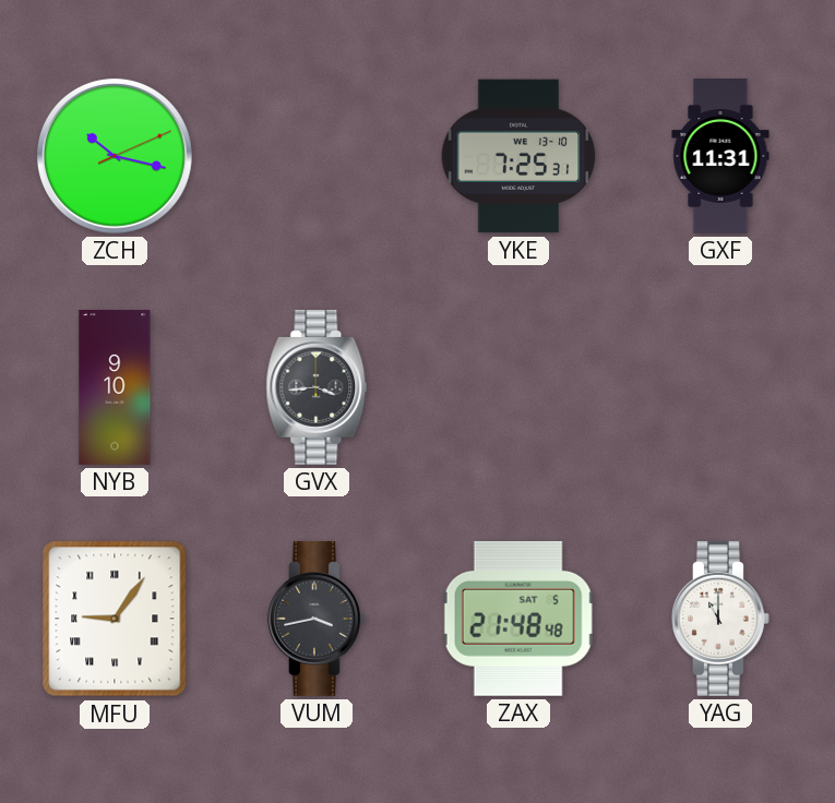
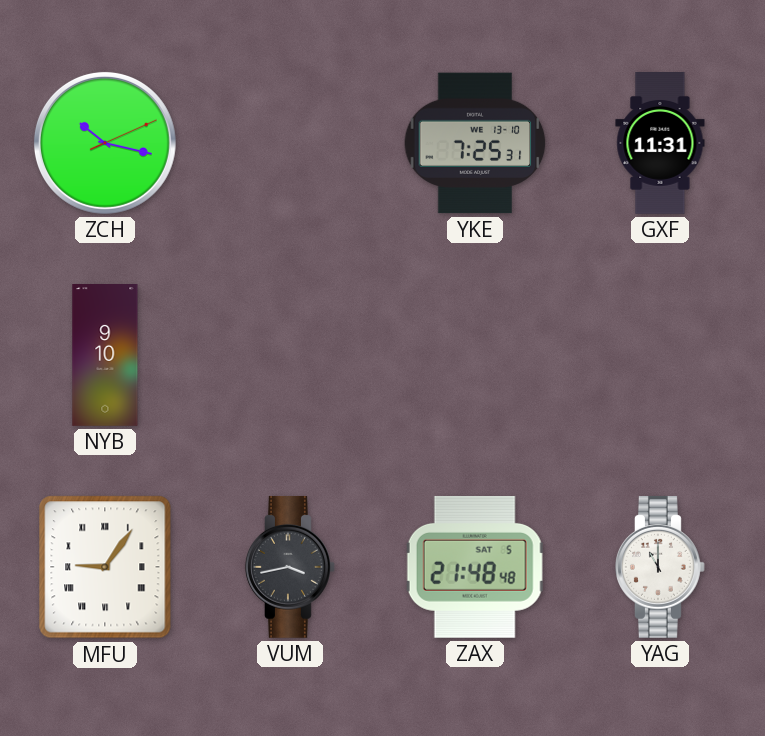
GVX: 3:44 -> none
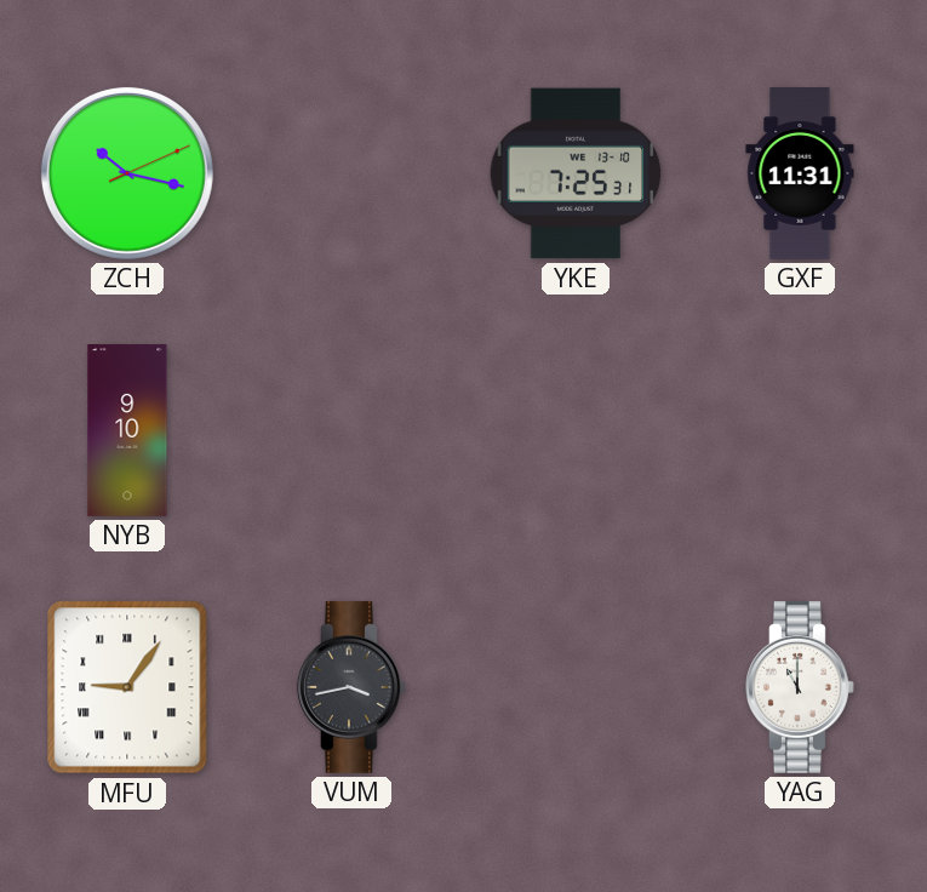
ZAX: 21:48 -> none
